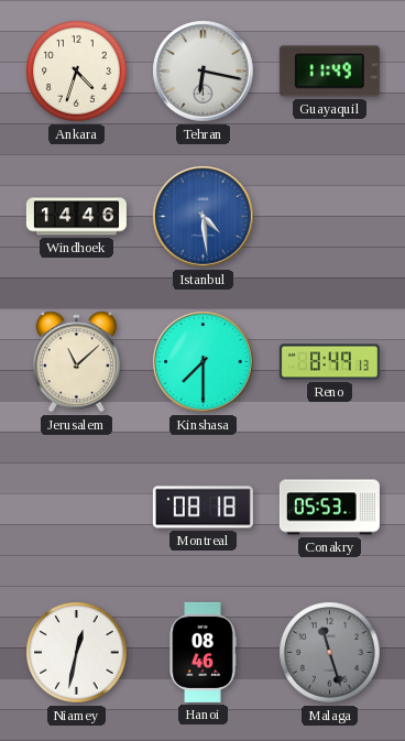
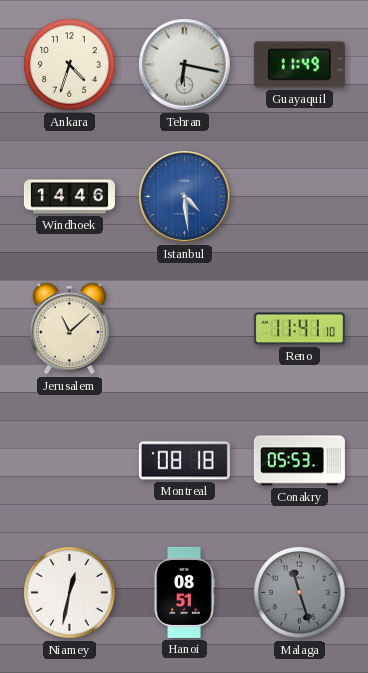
Kinshasa: 7:30 -> none
Reno: 8:49 -> 11:41
Hanoi: 08:46 -> 08:51
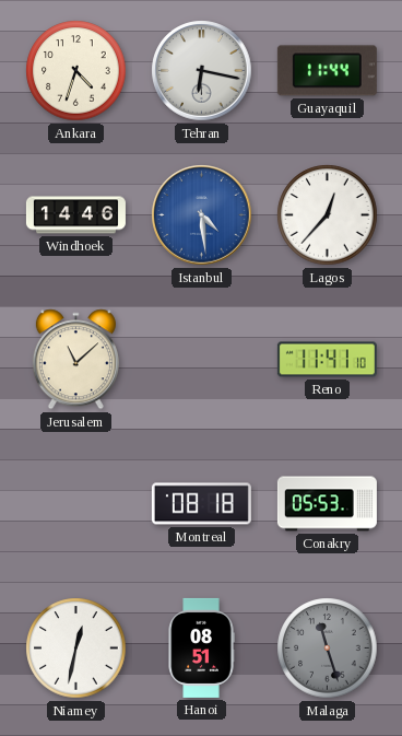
Guayaquil: 11:49 -> 11:44
Lagos: none -> 12:37
